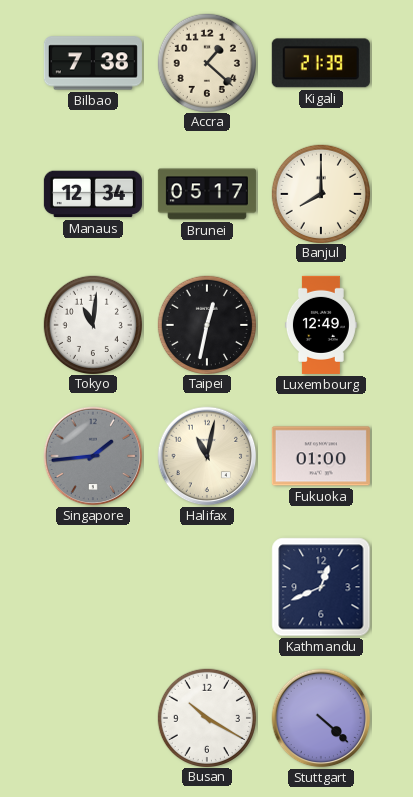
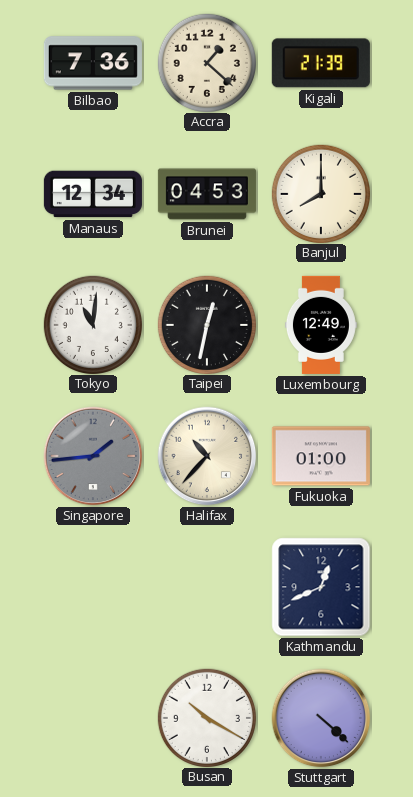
Bilbao: 7:38 -> 7:36
Brunei: 05:17 -> 04:53
Halifax: 11:02 -> 10:37
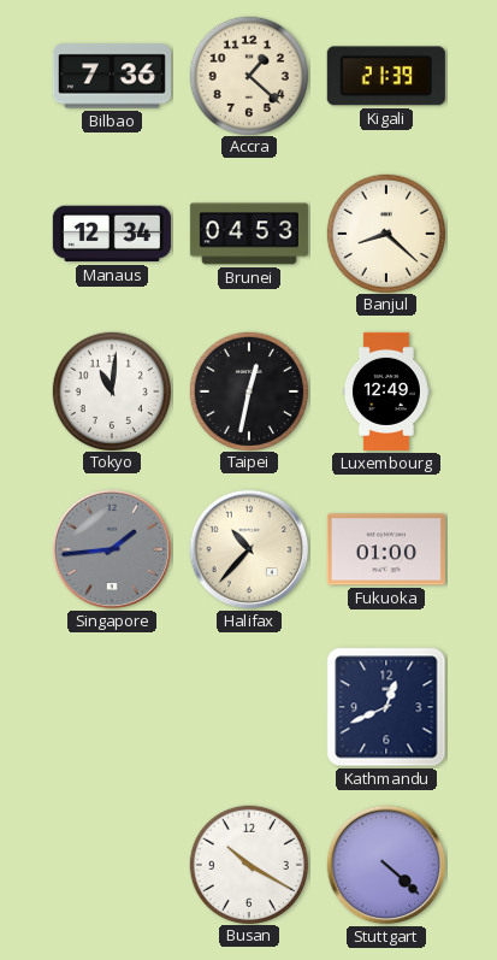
Banjul: 8:00 -> 8:22
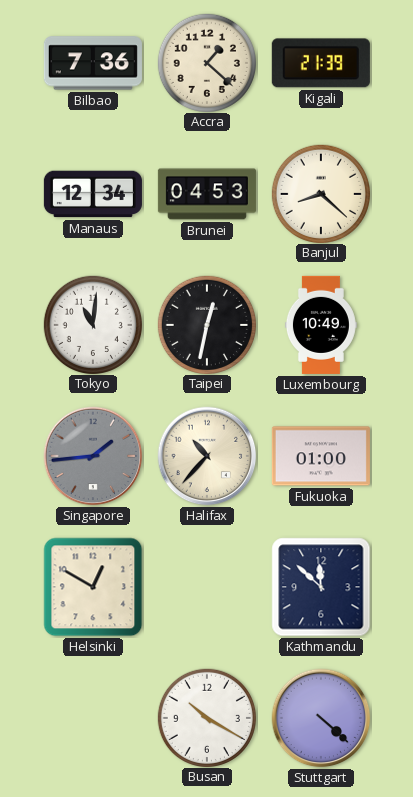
Luxembourg: 12:49 -> 10:49
Helsinki: none -> 12:50
Kathmandu: 12:41 -> 11:52
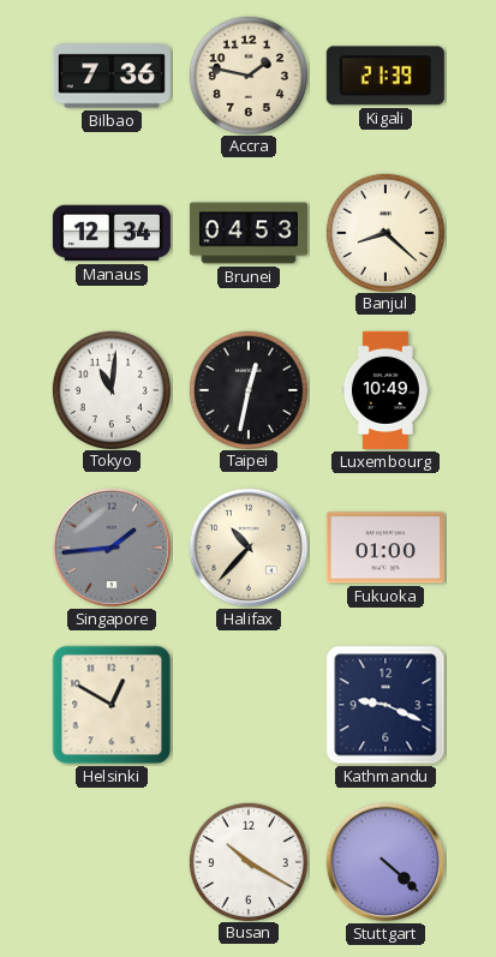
Accra: 1:22 -> 1:47
Kathmandu: 11:52 -> 9:19
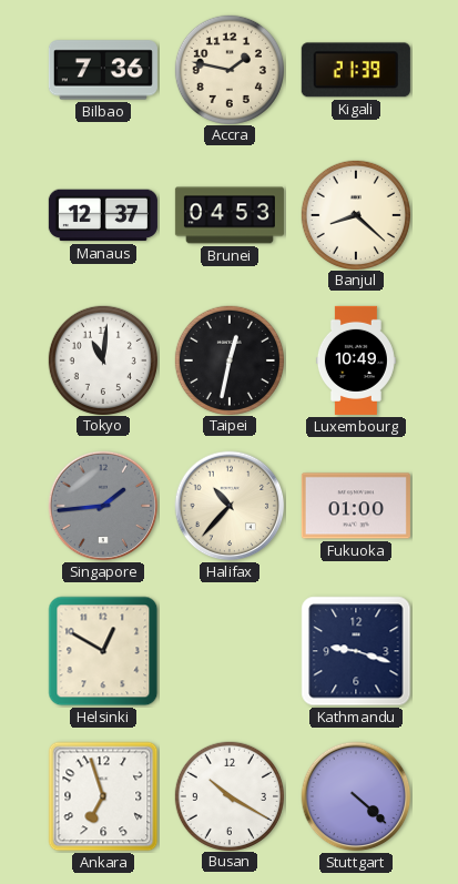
Manaus: 12:34 -> 12:37
Kathmandu: 9:19 -> 9:18
Ankara: none -> 6:57
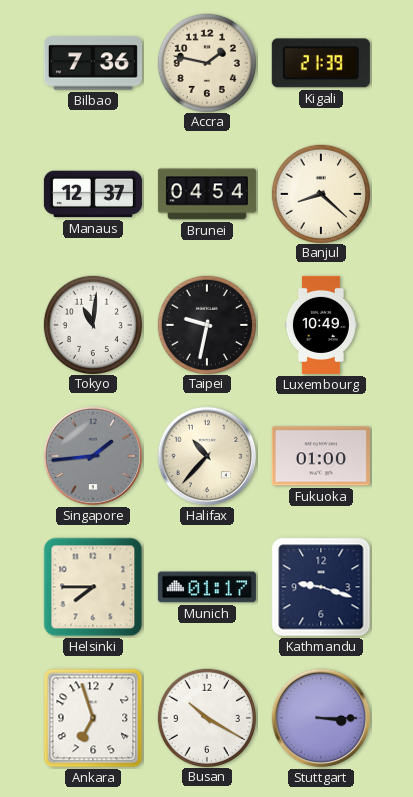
Brunei: 04:53 -> 04:54
Taipei: 12:32 -> 9:32
Helsinki: 12:50 -> 7:45
Munich: none -> 01:17
Stuttgart: 4:22 -> 3:15
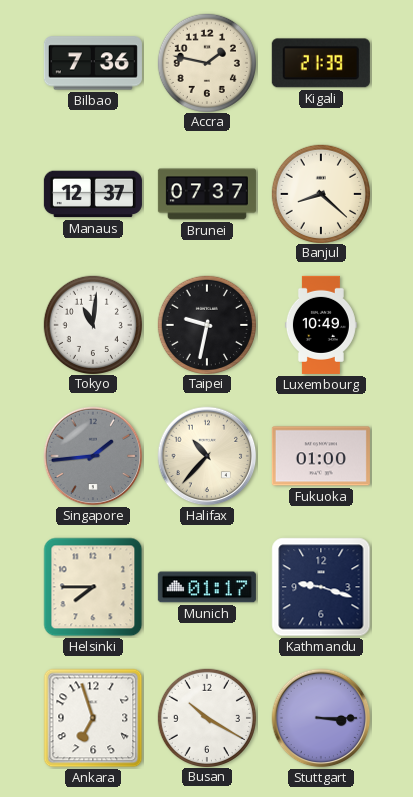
Brunei: 04:54 -> 07:37
